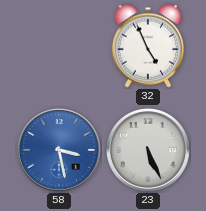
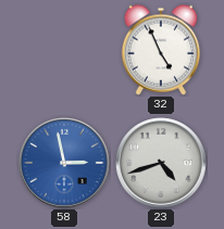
58: 3:28 -> 2:58
23: 5:26 -> 4:42
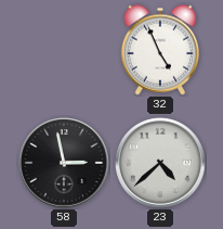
58 dial: blue -> black
23: 4:42 -> 4:38
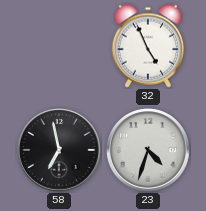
58: 2:58 -> 6:58
23: 4:38 -> 4:33
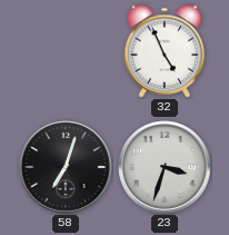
58: 6:58 -> 7:03
23: 4:33 -> 3:33
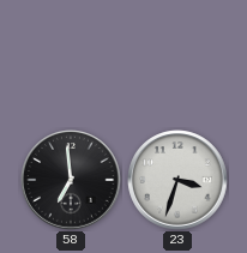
32: 4:56 -> none
58: 7:03 -> 6:59
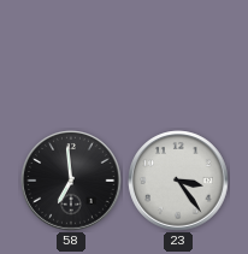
23: 3:33 -> 3:24
